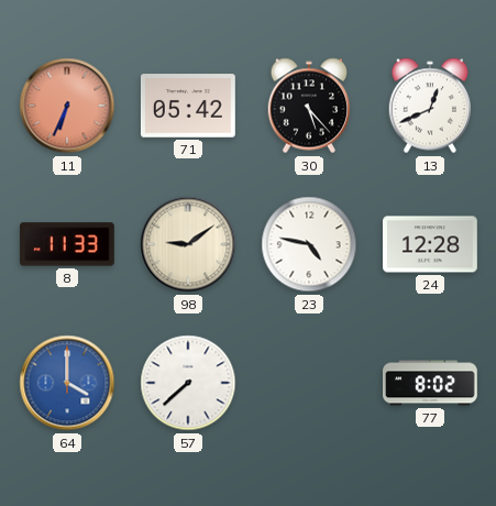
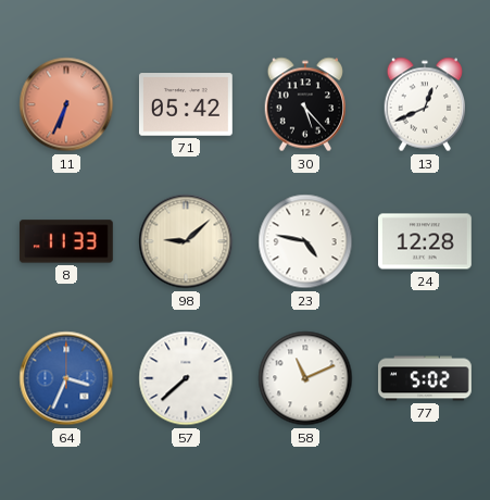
98: 9:09 -> 9:08
64: 4:00 -> 3:34
58: none -> 11:11
77: 8:02 -> 5:02
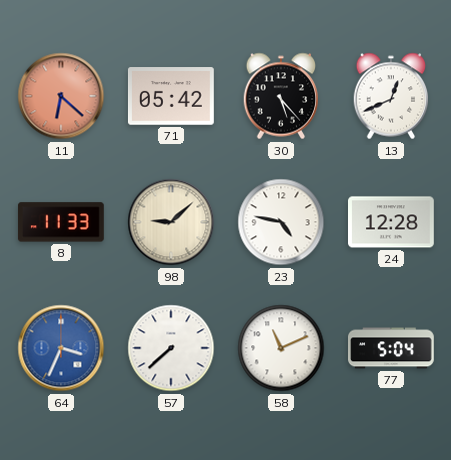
11: 6:34 -> 6:22
77: 5:02 -> 5:04
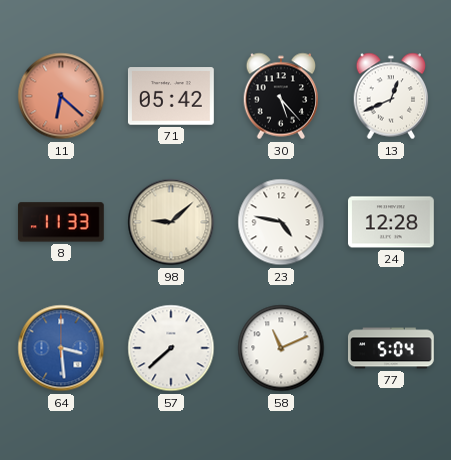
64: 3:34 -> 3:29
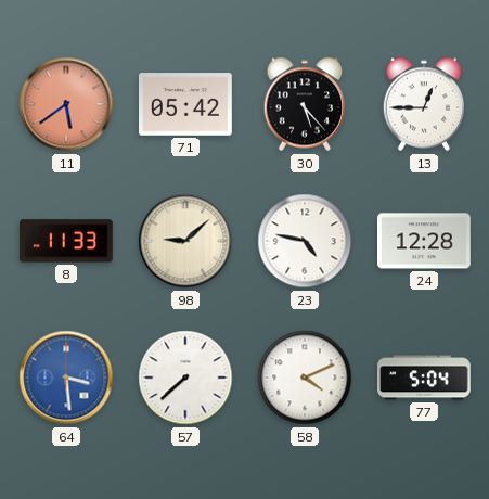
11: 6:22 -> 5:39
13: 12:41 -> 12:45
58: 11:11 -> 4:11
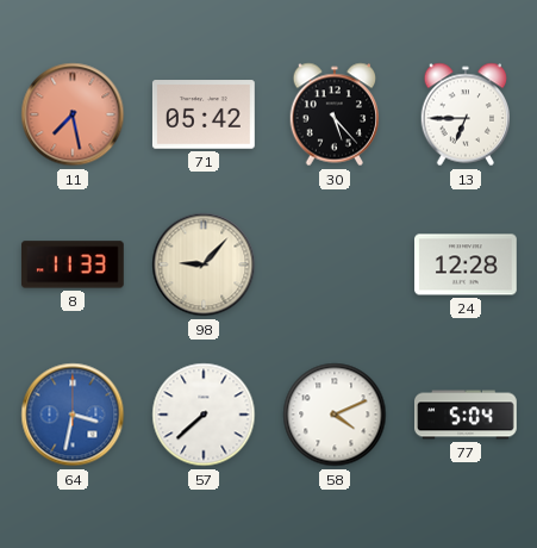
11: 5:39 -> 7:28
13: 12:45 -> 6:45
98: 9:08 -> 9:07
23: 4:47 -> none
64: 3:29 -> 3:32
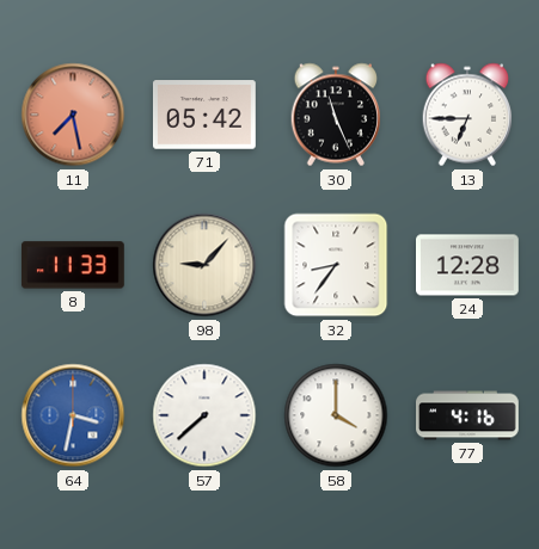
30: 5:23 -> 11:26
32: none -> 8:36
58: 4:11 -> 4:00
77: 5:04 -> 4:16
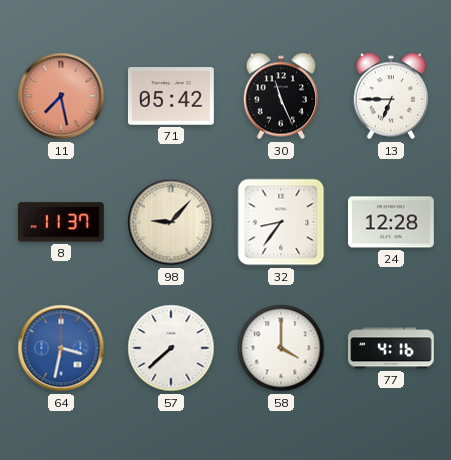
8: 11:33 -> 11:37
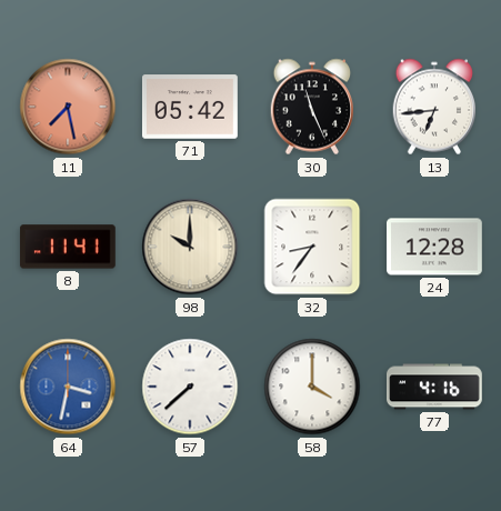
13: 6:45 -> 6:44
8: 11:37 -> 11:41
98: 9:07 -> 10:00
